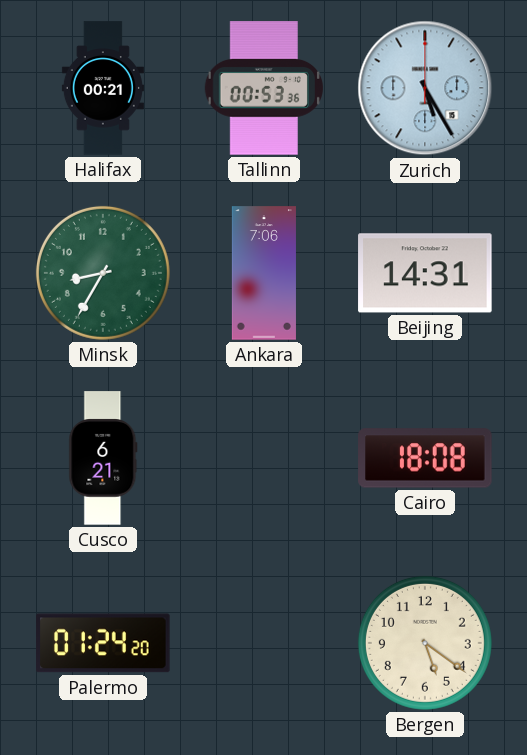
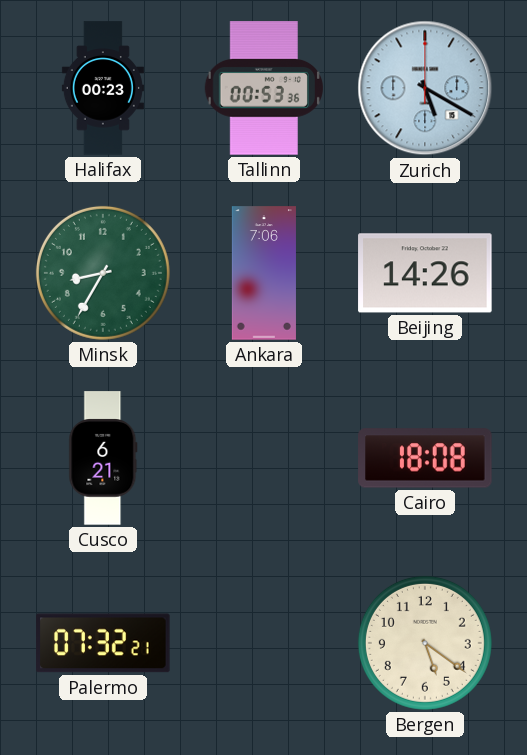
Halifax: 00:21 -> 00:23
Zurich: 5:25 -> 5:20
Beijing: 14:31 -> 14:26
Palermo: 01:24 -> 07:32
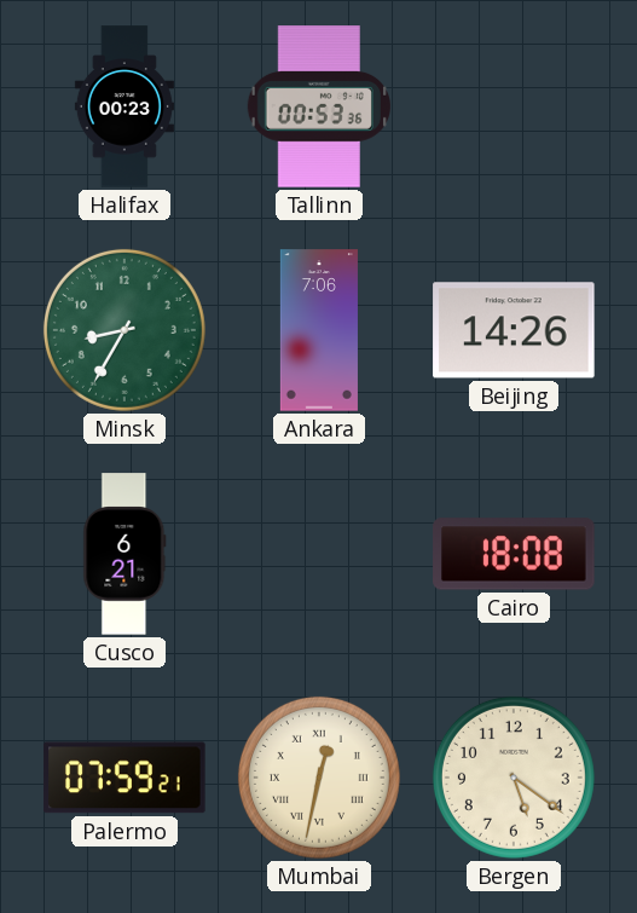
Zurich: 5:20 -> none
Palermo: 07:32 -> 07:59
Mumbai: none -> 12:32
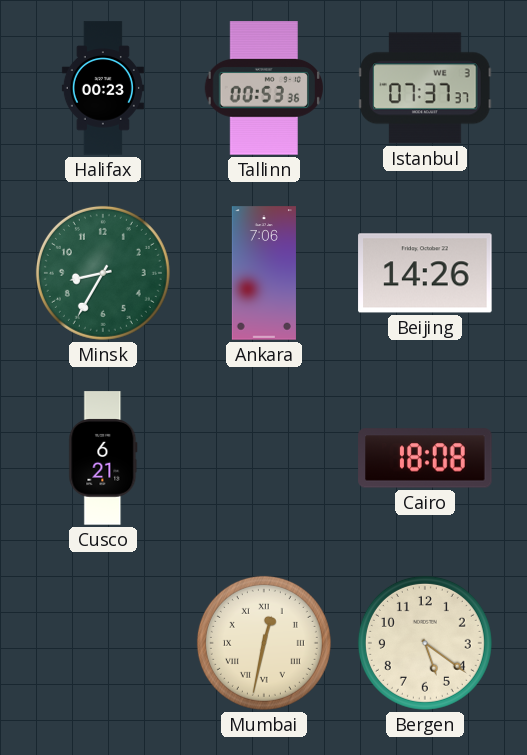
Istanbul: none -> 07:37
Palermo: 07:59 -> none
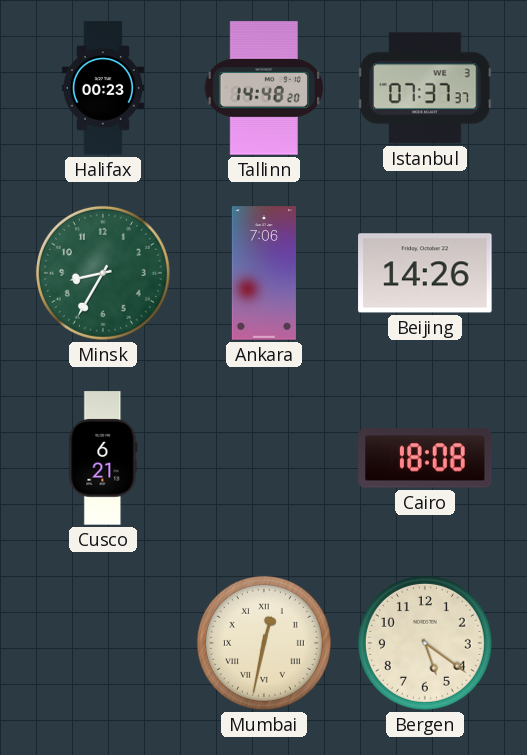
Tallinn: 00:53 -> 14:48
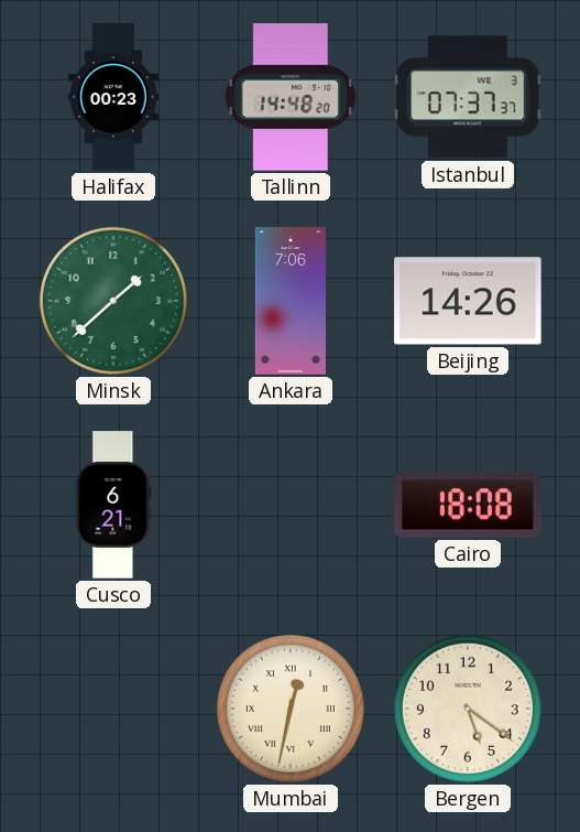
Minsk: 8:35 -> 1:38
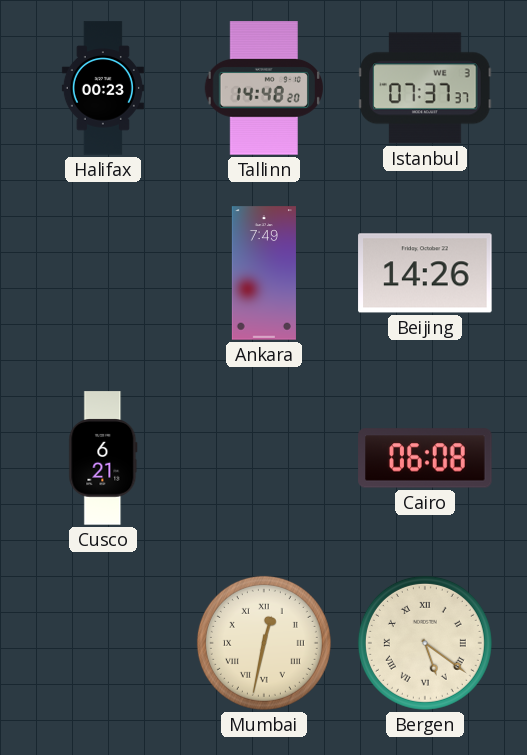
Minsk: 1:38 -> none
Ankara: 7:06 -> 7:49
Cairo: 18:08 -> 06:08
Bergen numerals: Arabic -> Roman
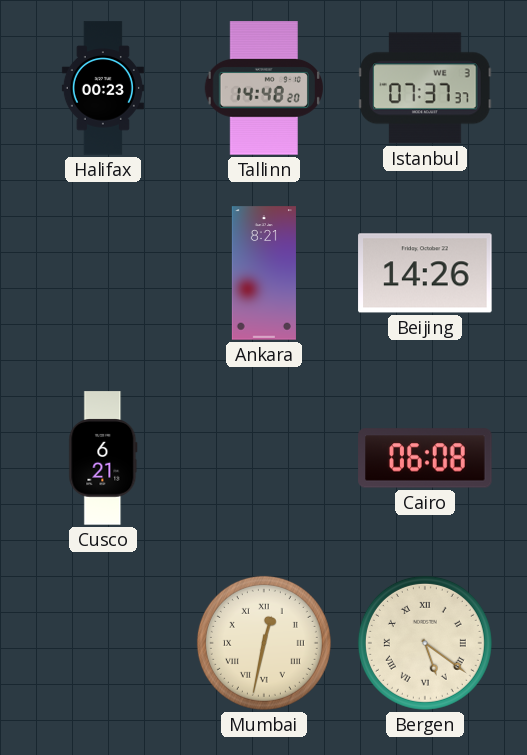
Ankara: 7:49 -> 8:21
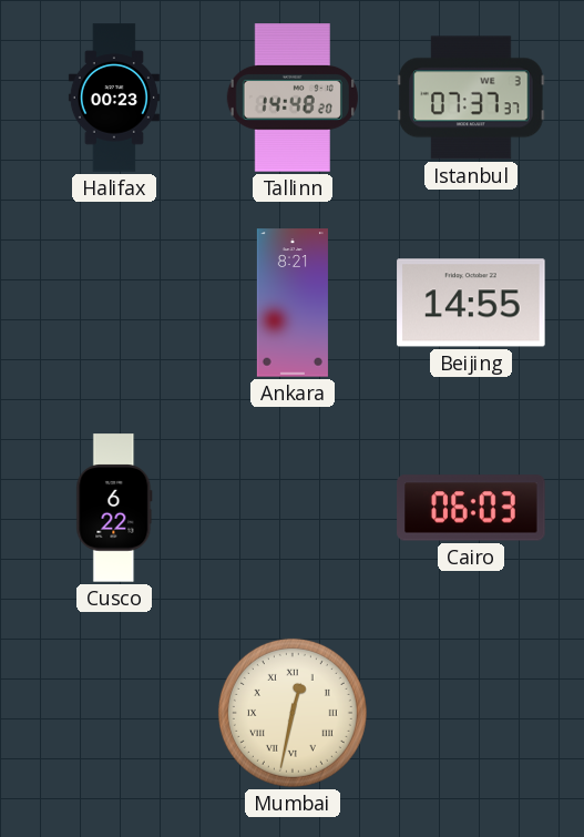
Beijing: 14:26 -> 14:55
Cusco: 6:21 -> 6:22
Cairo: 06:08 -> 06:03
Bergen: 5:21 -> none
